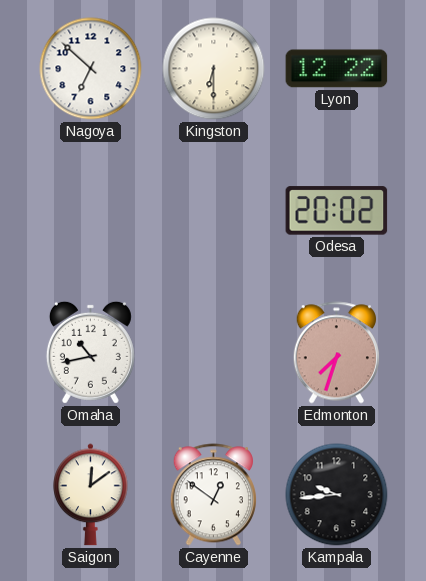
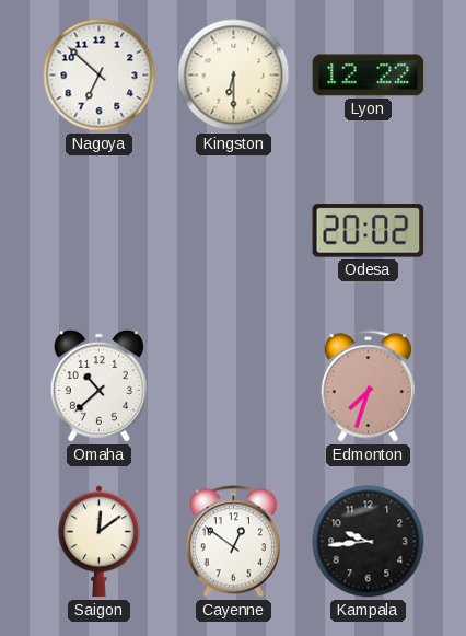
Omaha: 10:43 -> 10:38
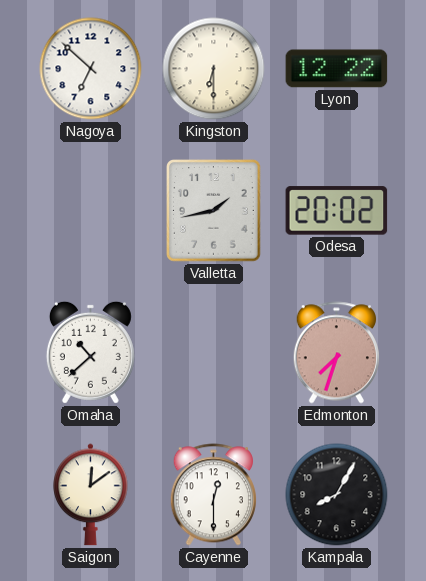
Valletta: none -> 1:43
Cayenne: 12:51 -> 12:30
Kampala: 9:44 -> 8:05
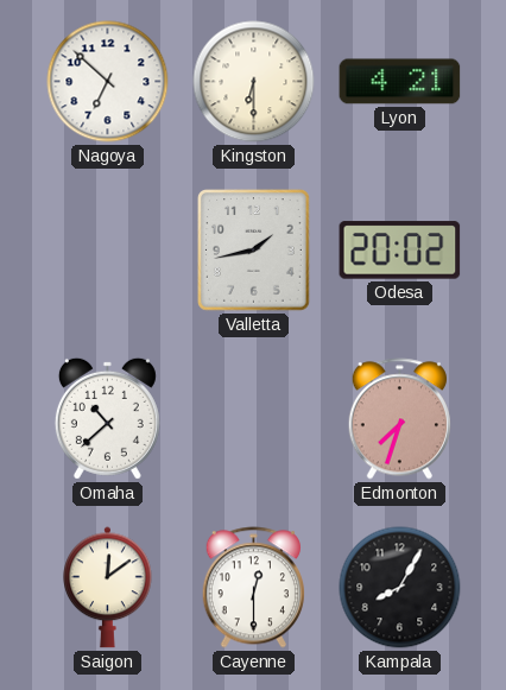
Lyon: 12:22 -> 4:21
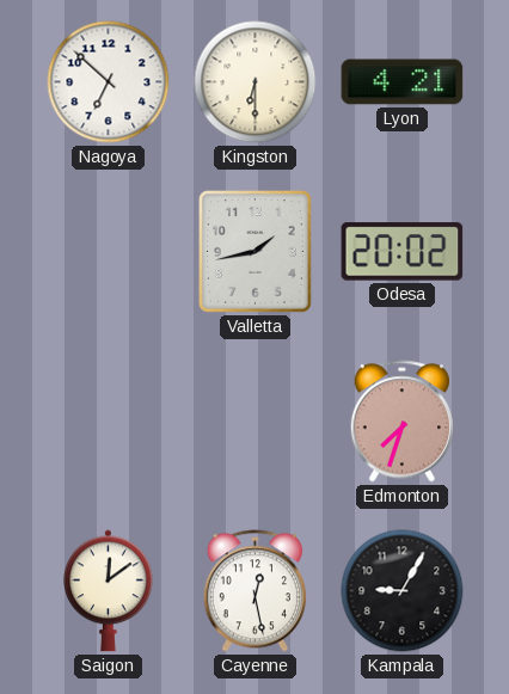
Omaha: 10:38 -> none
Cayenne: 12:30 -> 12:28
Kampala: 8:05 -> 9:05
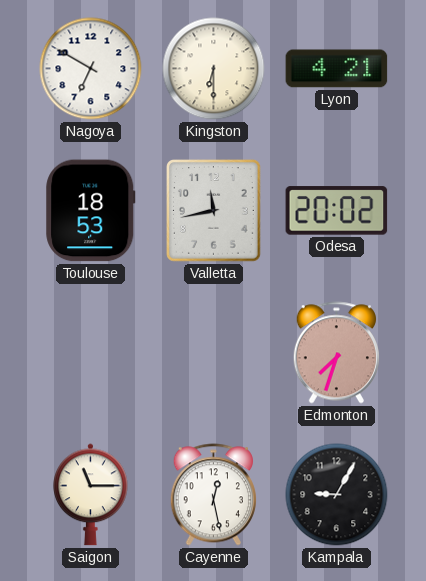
Nagoya: 6:52 -> 6:50
Toulouse: none -> 18:53
Valletta: 1:43 -> 11:43
Saigon: 12:09 -> 11:15
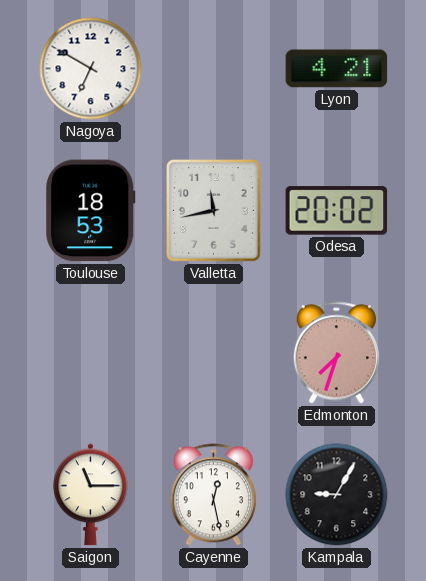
Kingston: 6:30 -> none
